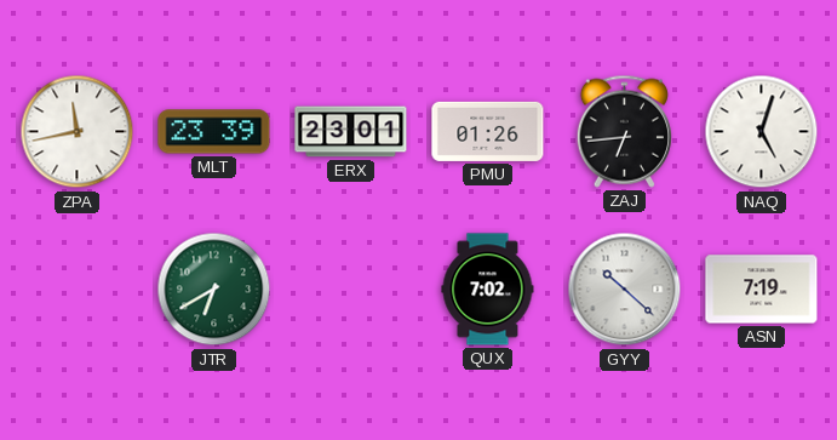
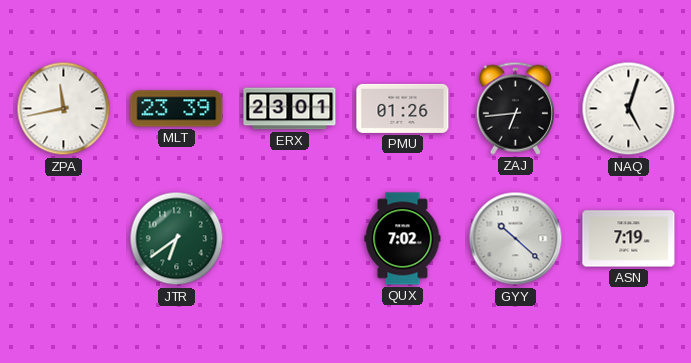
JTR: 6:40 -> 6:39
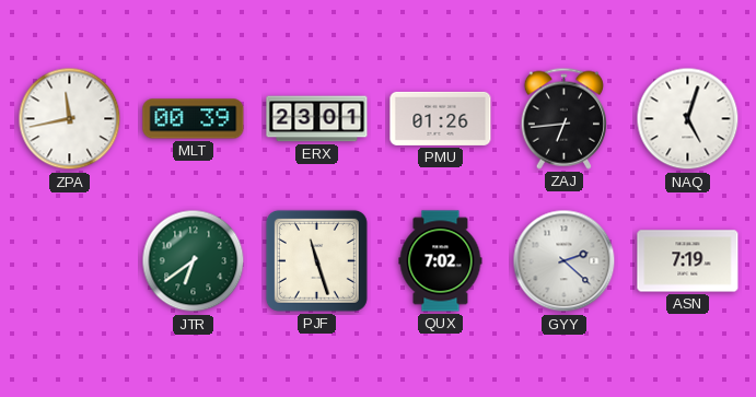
MLT: 23:39 -> 00:39
PJF: none -> 11:27
GYY: 10:22 -> 2:22
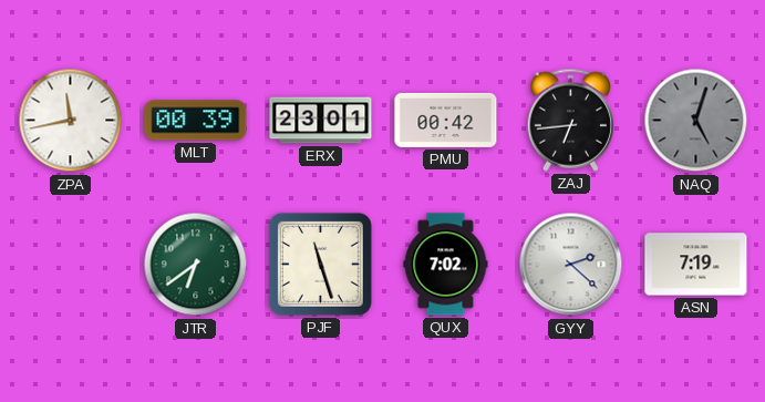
PMU: 01:26 -> 00:42
NAQ dial: white -> grey
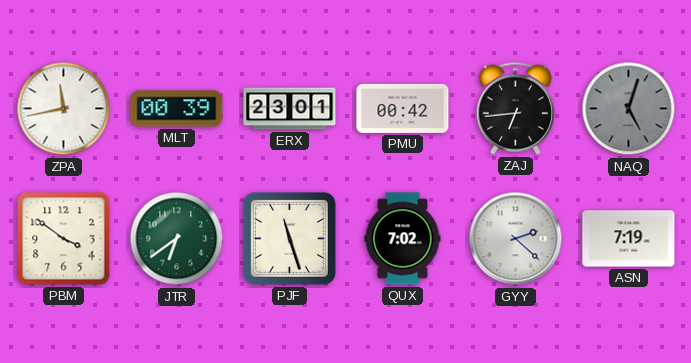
PBM: none -> 3:51
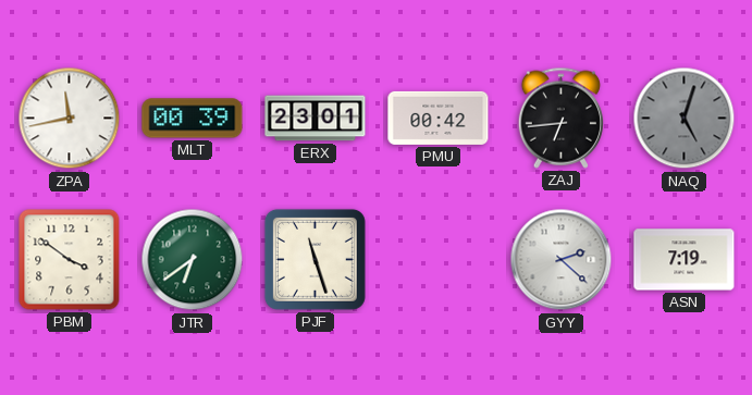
QUX: 7:02 -> none
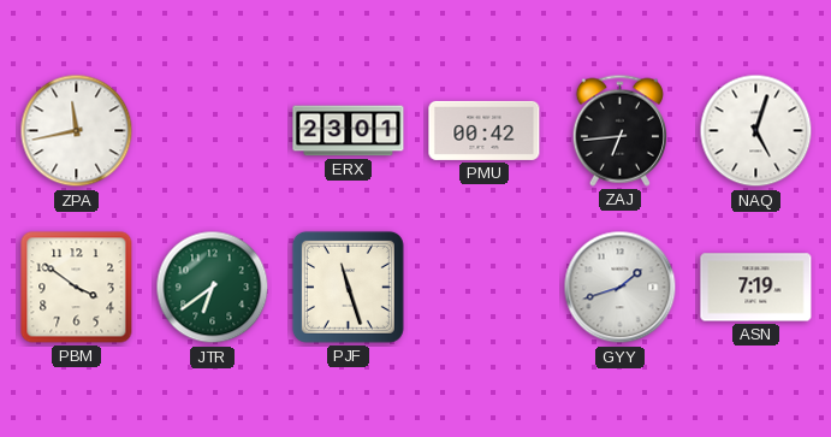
MLT: 00:39 -> none
NAQ dial: grey -> white
GYY: 2:22 -> 1:42
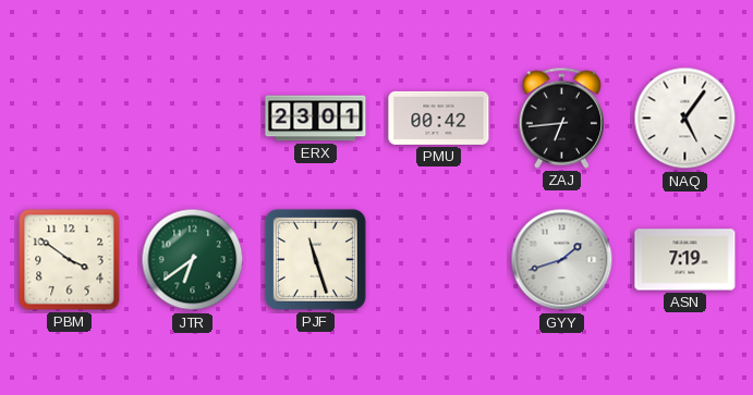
ZPA: 11:43 -> none
NAQ: 5:03 -> 5:06
